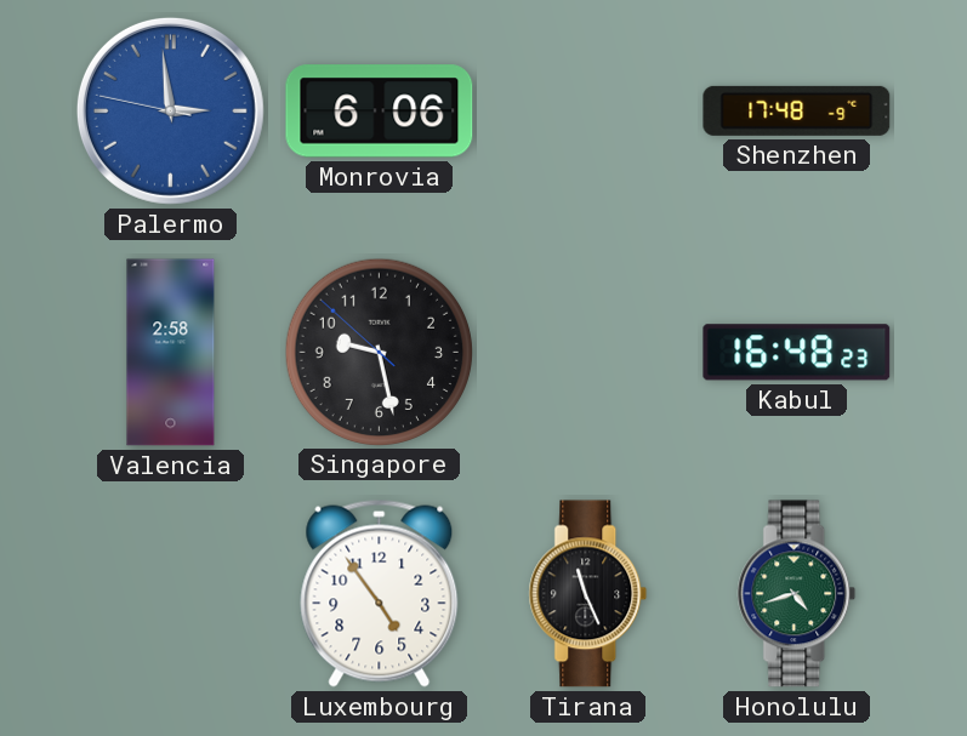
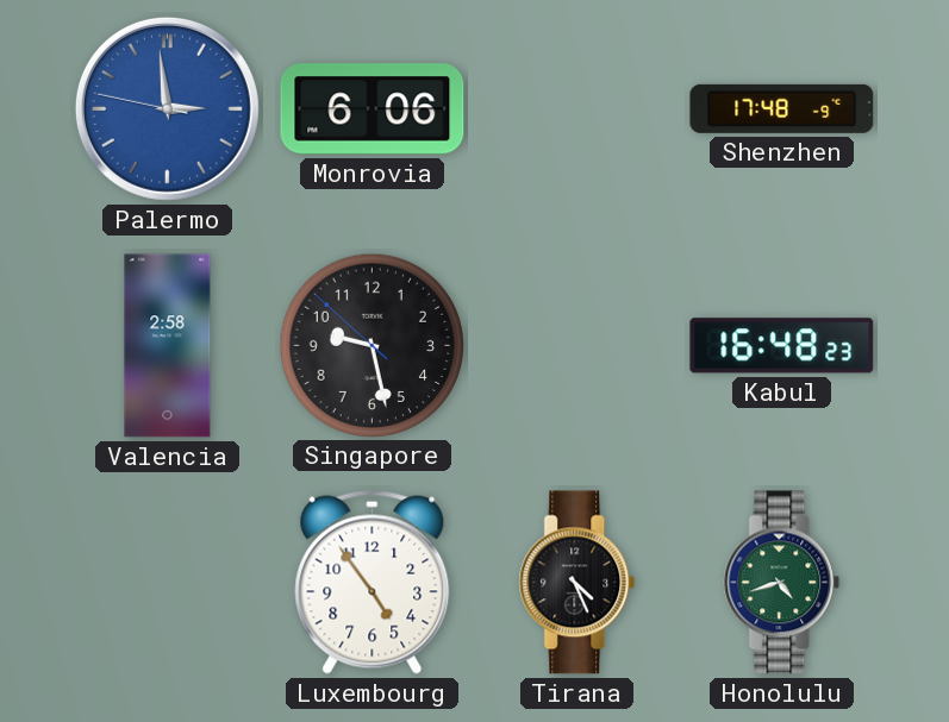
Tirana: 11:26 -> 4:26
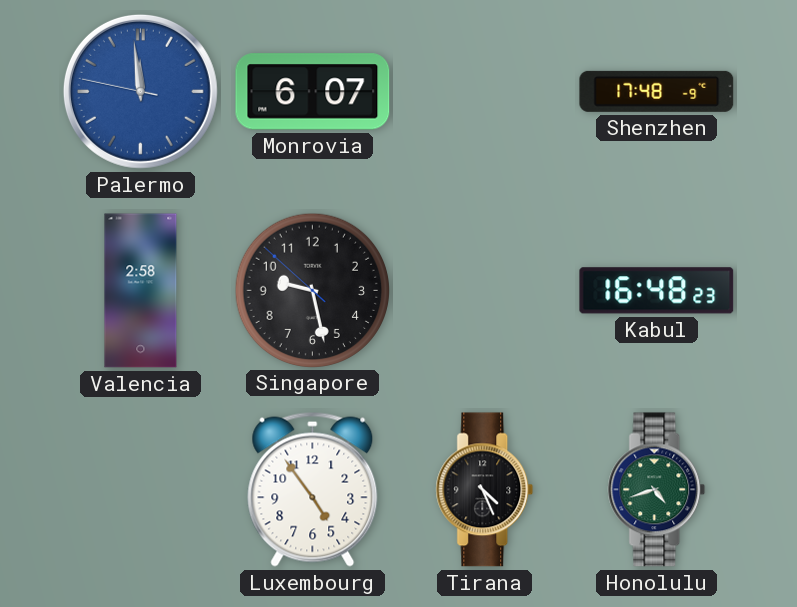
Palermo: 2:58 -> 11:58
Monrovia: 6:06 -> 6:07
